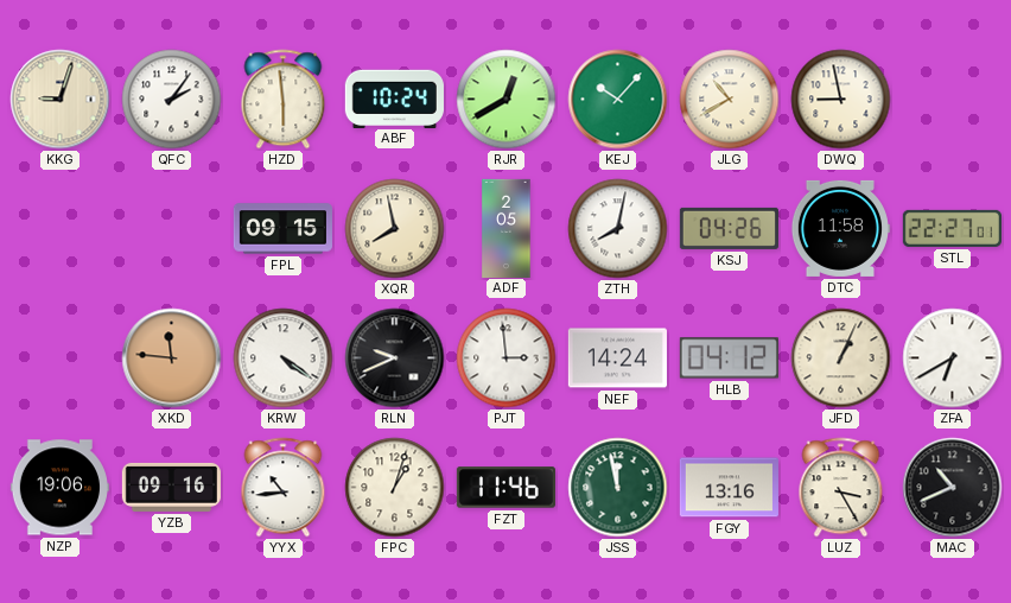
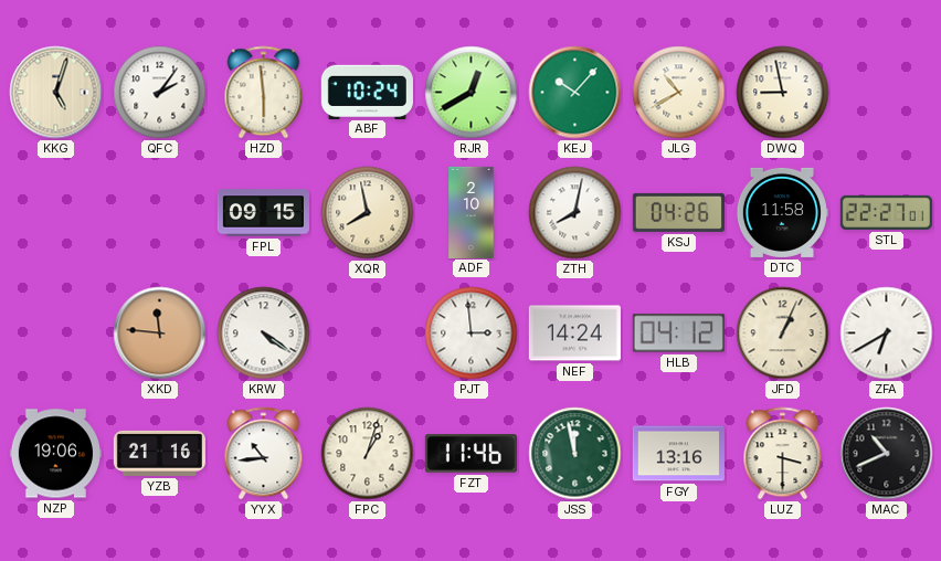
KKG: 9:03 -> 5:03
ADF: 2:05 -> 2:10
RLN: 9:41 -> none
YZB: 09:16 -> 21:16
LUZ: 3:25 -> 3:30
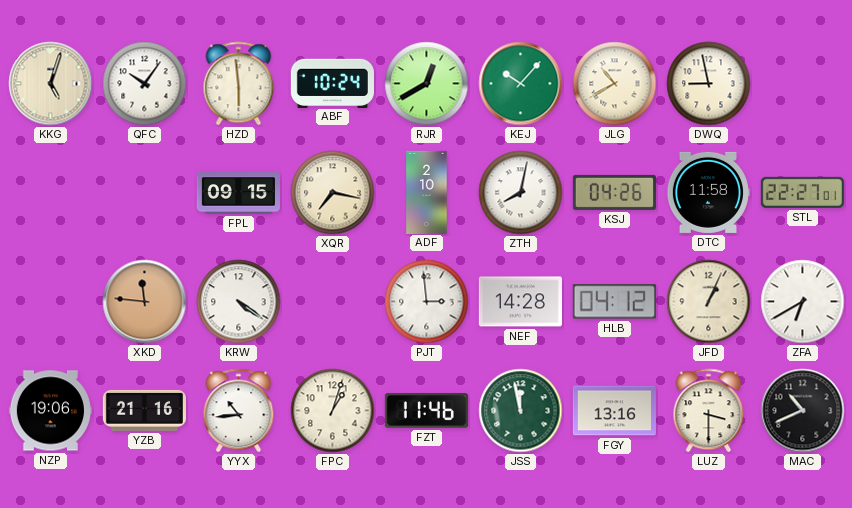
QFC: 2:06 -> 10:06
XQR: 7:58 -> 7:17
NEF: 14:24 -> 14:28
